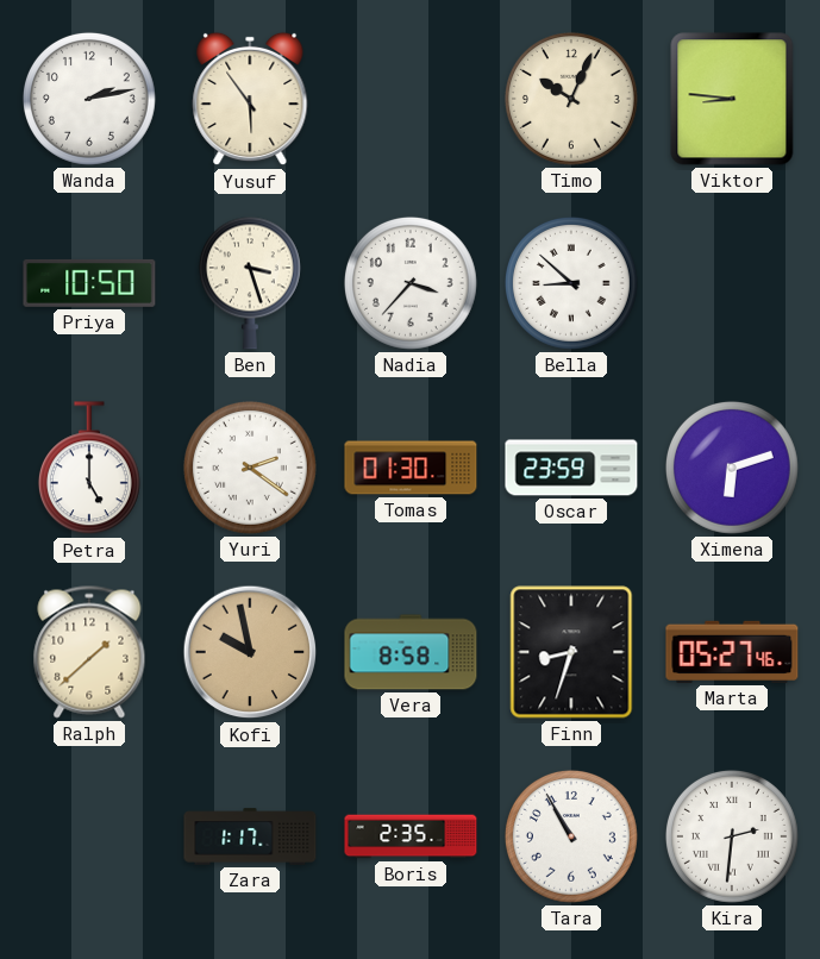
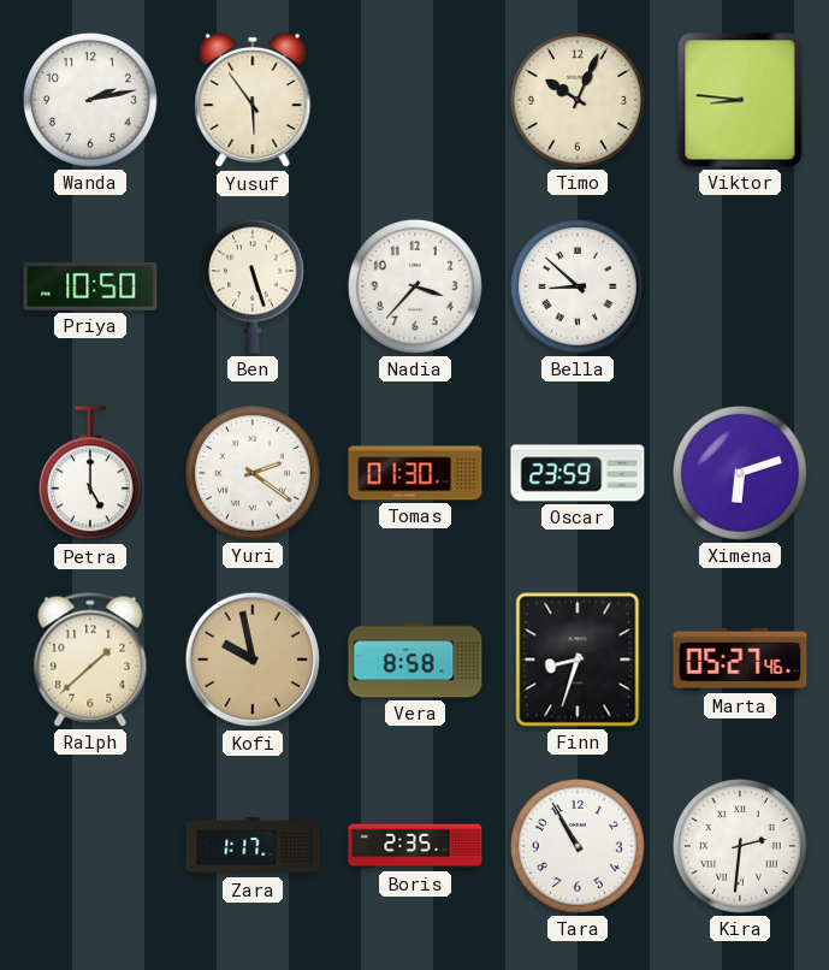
Ben: 3:27 -> 5:27
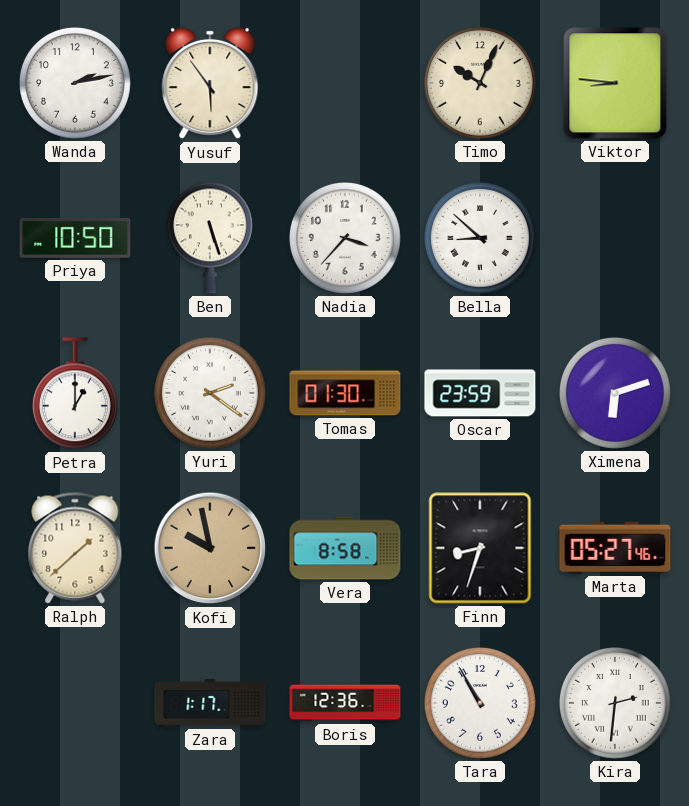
Petra: 5:00 -> 1:00
Boris: 2:35 -> 12:36
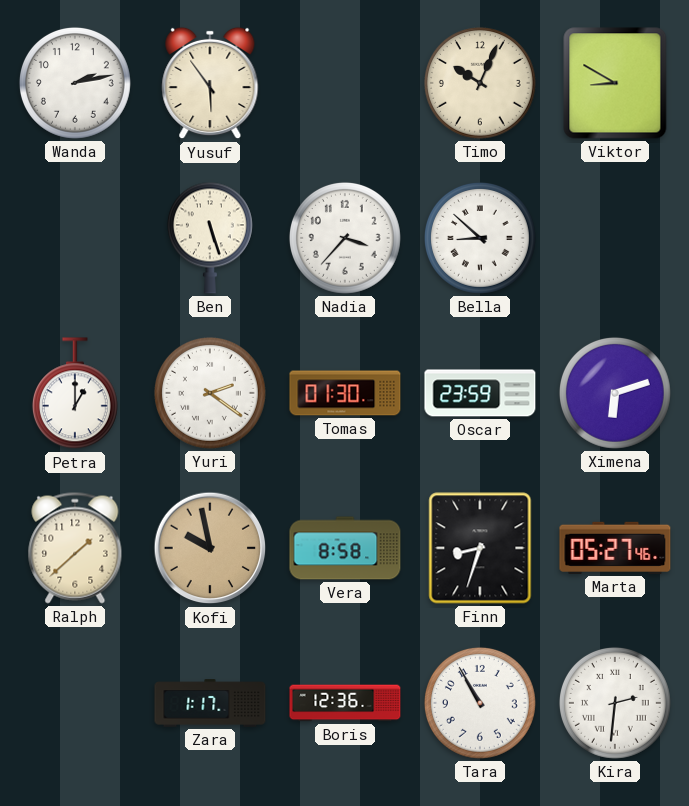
Viktor: 8:46 -> 8:50
Priya: 10:50 -> none
